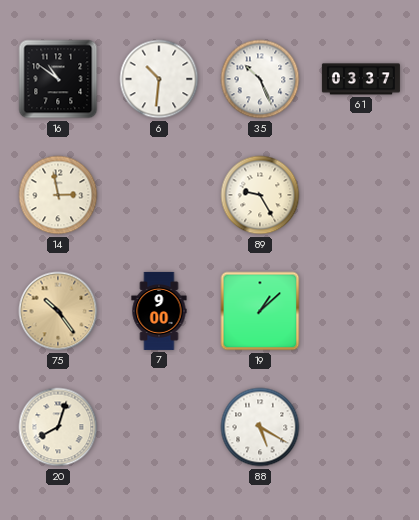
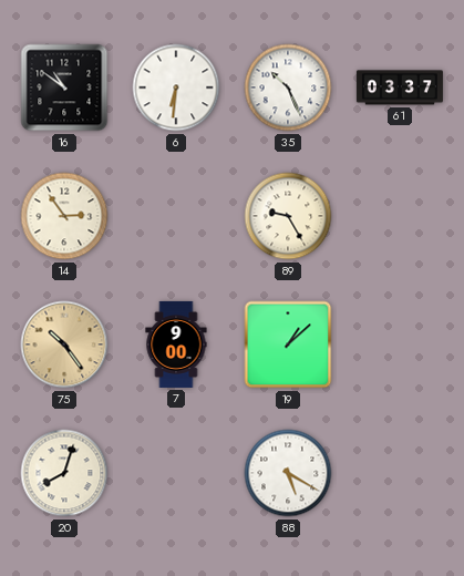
6: 10:31 -> 6:31
14: 2:58 -> 2:54
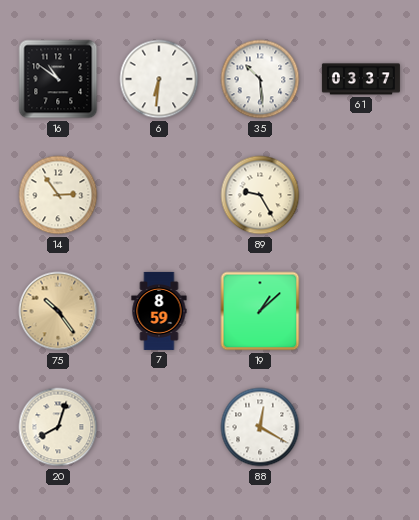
35: 10:26 -> 10:29
7: 9:00 -> 8:59
88: 5:20 -> 12:20
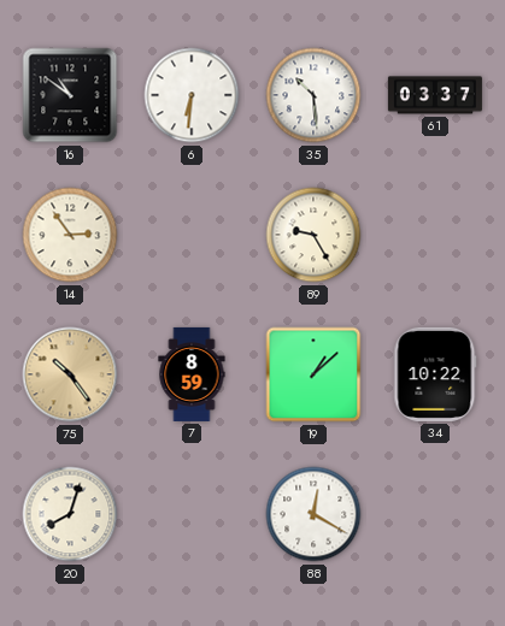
34: none -> 10:22
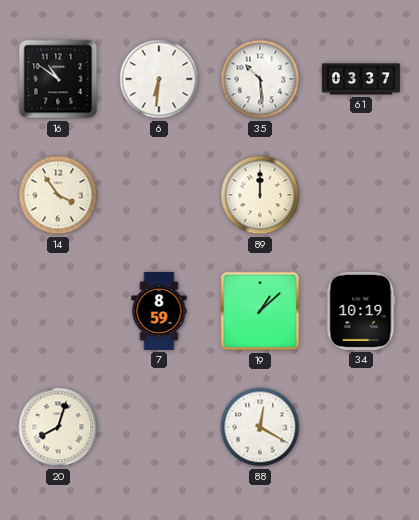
14: 2:54 -> 3:54
89: 9:25 -> 12:00
75: 10:24 -> none
34: 10:22 -> 10:19
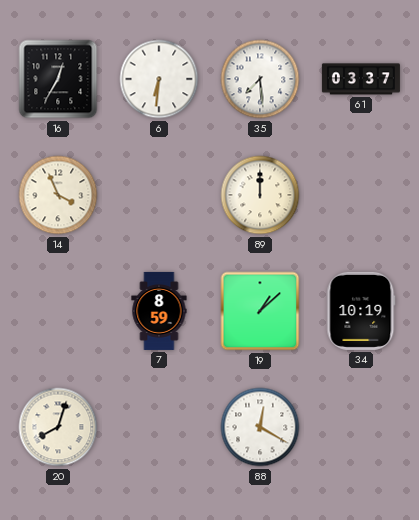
16: 10:51 -> 12:35
35: 10:29 -> 7:29
14: 3:54 -> 3:56
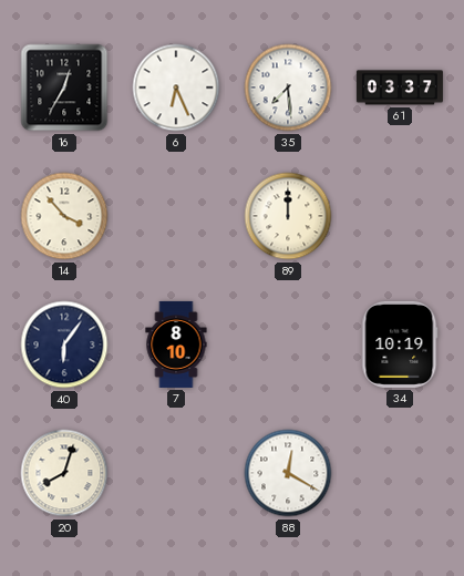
6: 6:31 -> 6:26
14: 3:56 -> 3:53
40: none -> 6:06
7: 8:59 -> 8:10
19: 1:08 -> none
